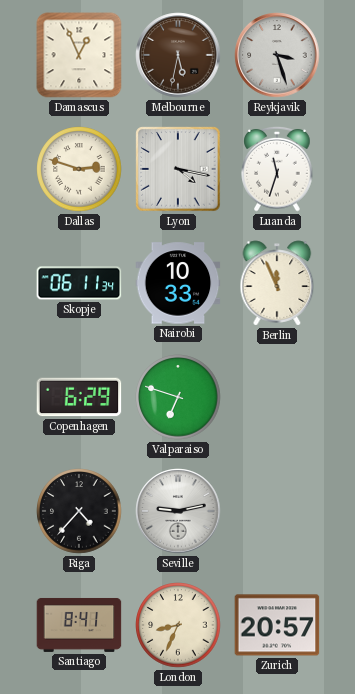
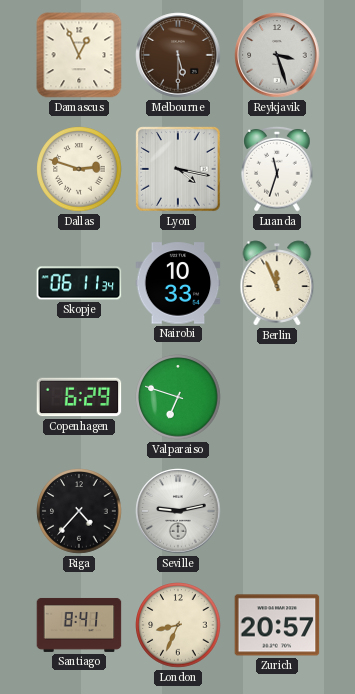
Melbourne: 5:32 -> 5:30
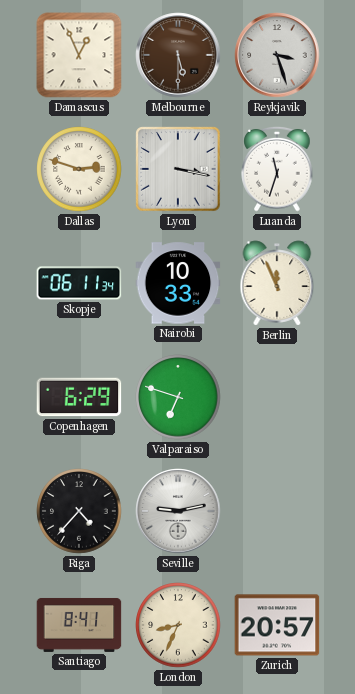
Lyon: 4:17 -> 3:17
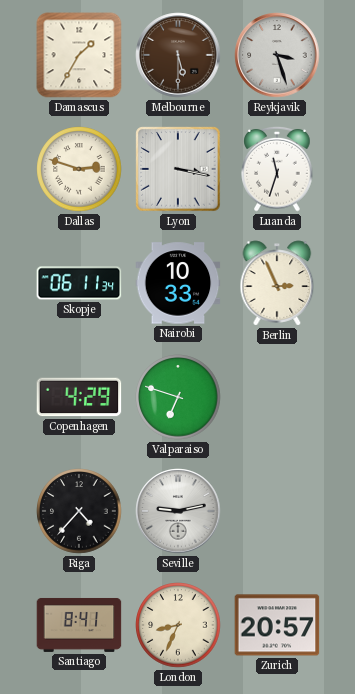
Damascus: 12:56 -> 1:35
Berlin: 11:56 -> 2:56
Copenhagen: 6:29 -> 4:29
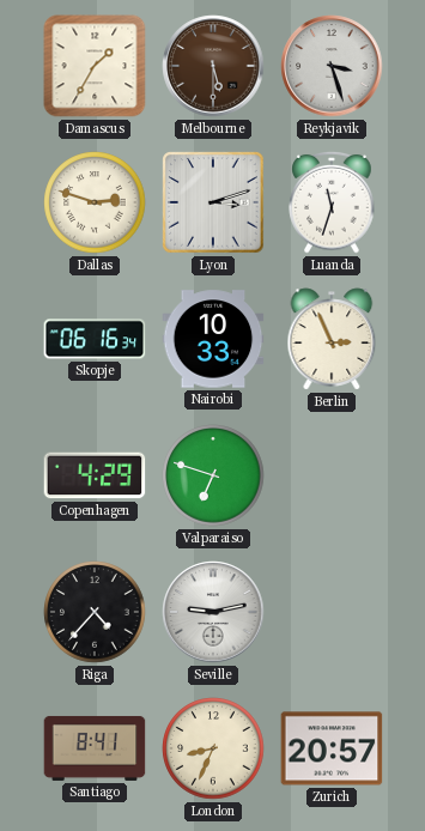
Lyon: 3:17 -> 3:12
Skopje: 06:11 -> 06:16
